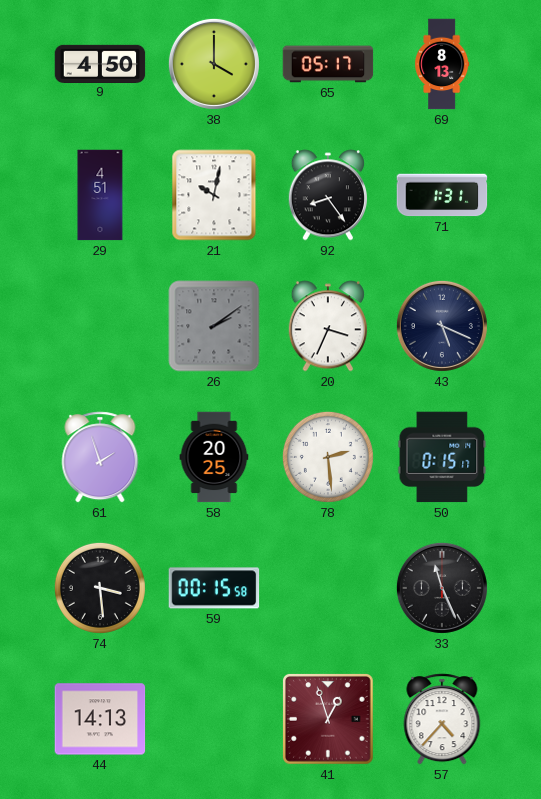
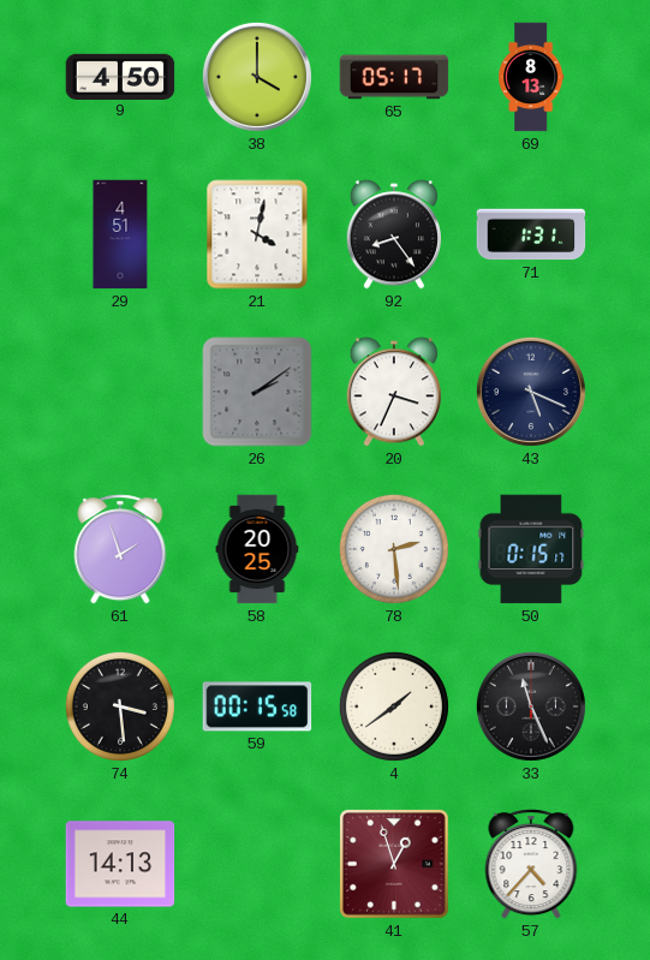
21: 10:02 -> 4:02
4: none -> 1:39
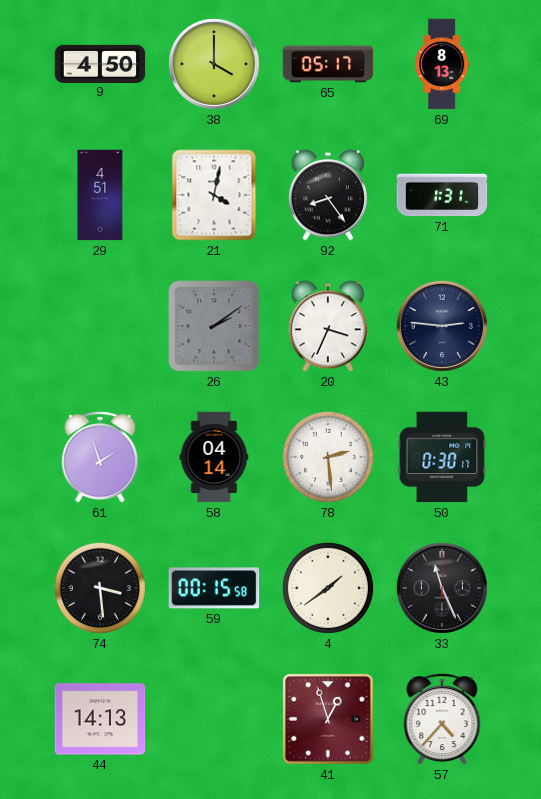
43: 5:19 -> 2:46
58: 20:25 -> 04:14
50: 0:15 -> 0:30
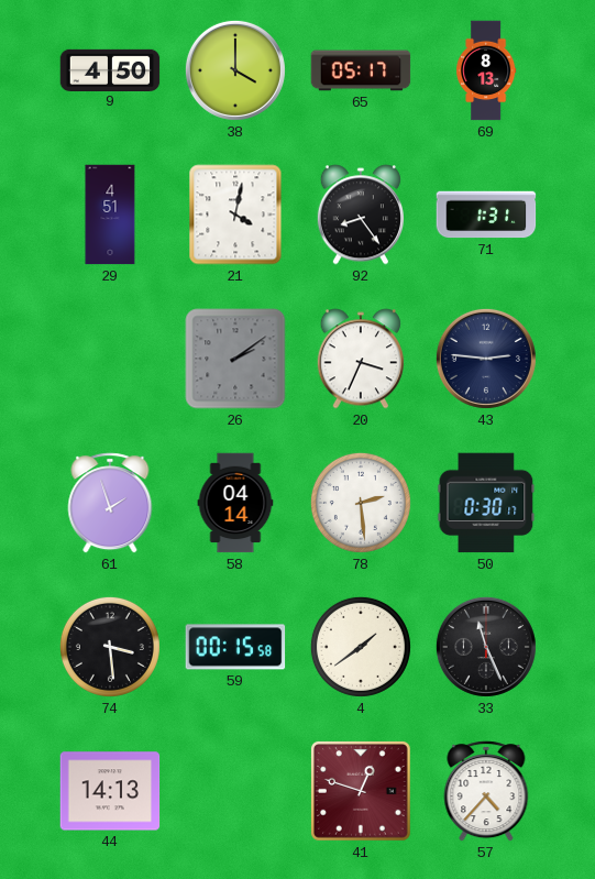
41: 12:57 -> 12:48
